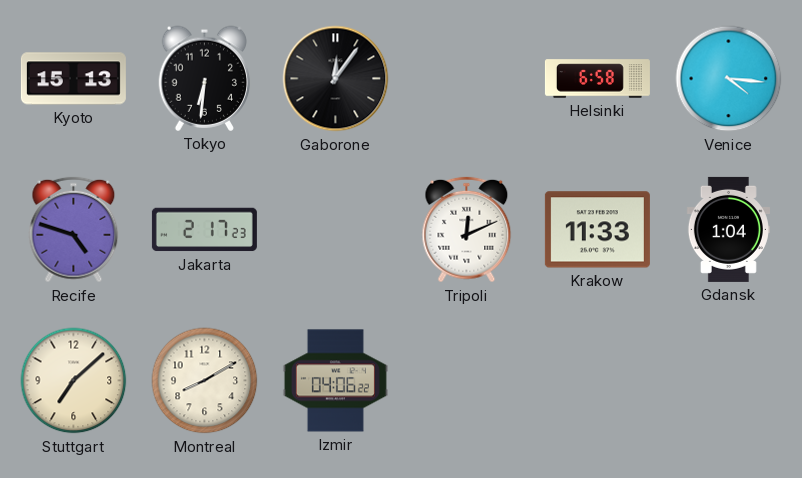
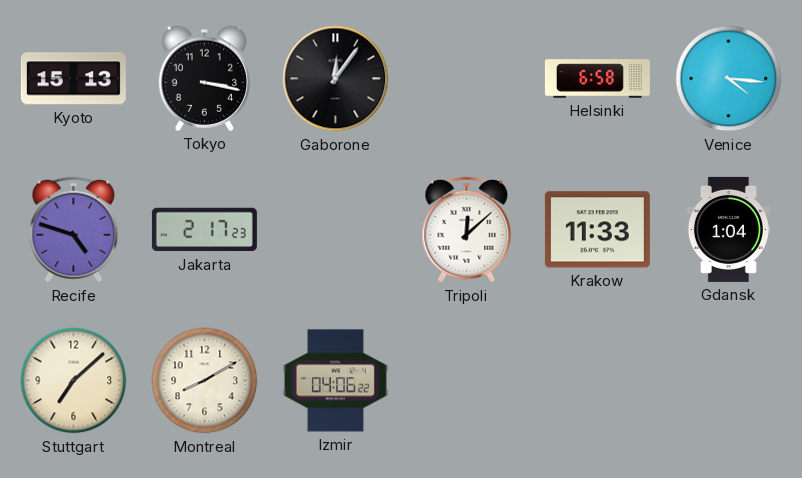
Tokyo: 6:31 -> 3:17
Tripoli: 12:11 -> 12:08
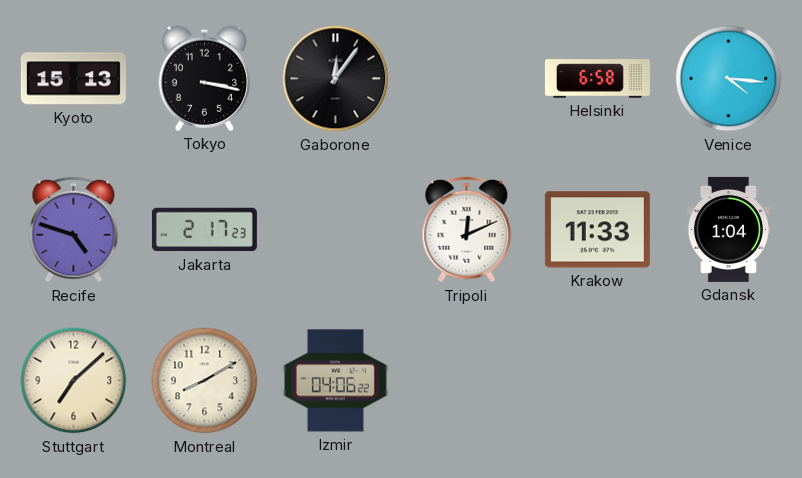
Tripoli: 12:08 -> 12:11
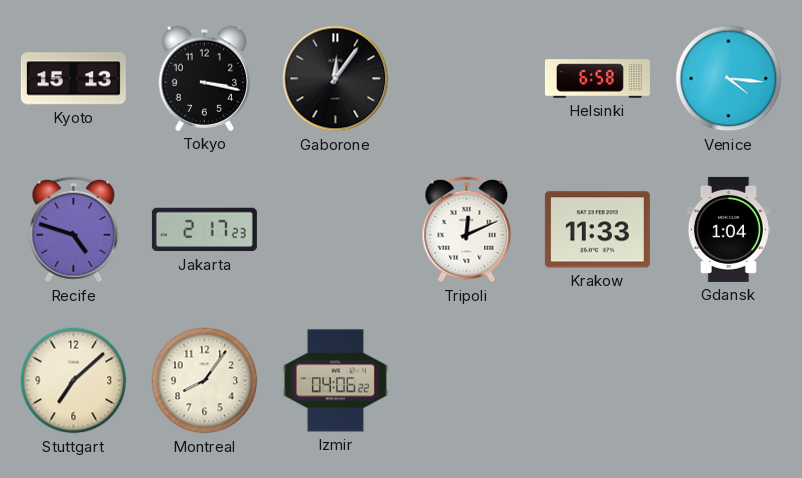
Montreal: 8:10 -> 8:06
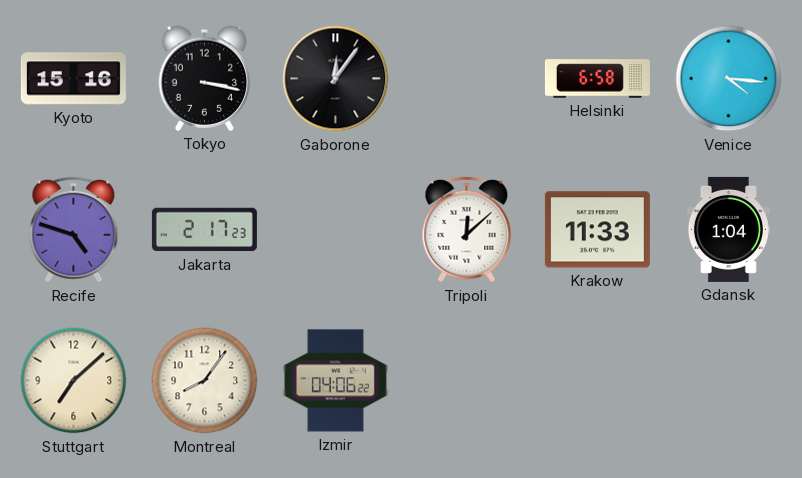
Kyoto: 15:13 -> 15:16
Tripoli: 12:11 -> 12:08
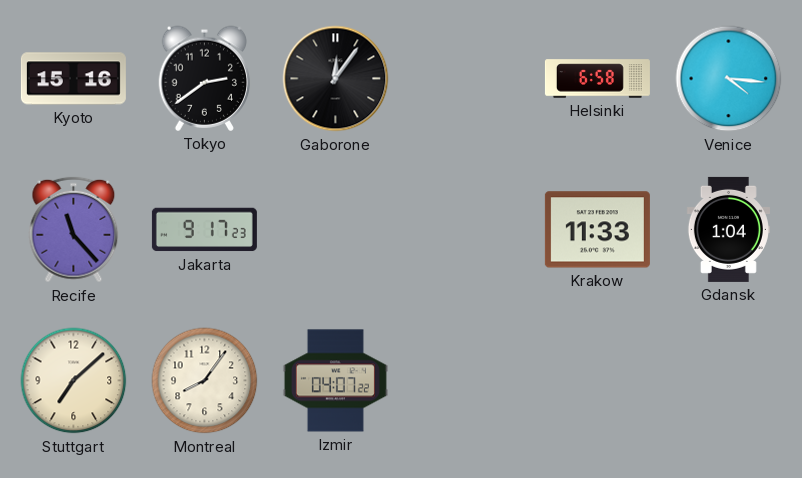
Tokyo: 3:17 -> 2:39
Recife: 4:48 -> 11:23
Jakarta: 2:17 -> 9:17
Tripoli: 12:08 -> none
Izmir: 04:06 -> 04:07
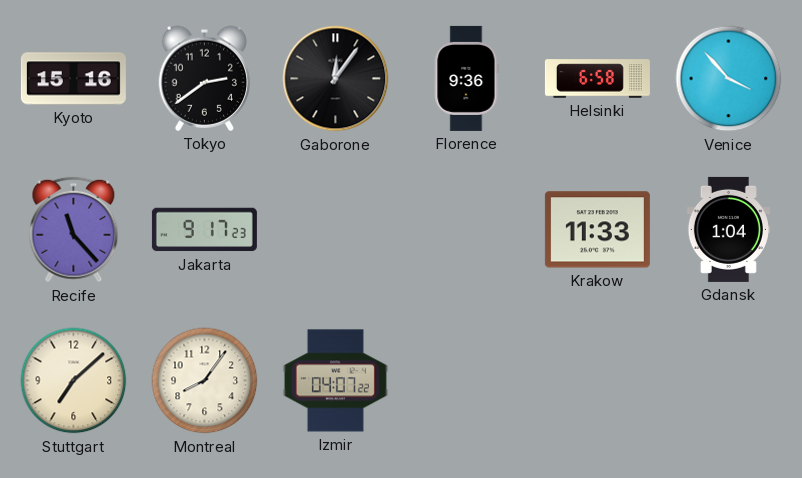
Florence: none -> 9:36
Venice: 4:16 -> 3:53
